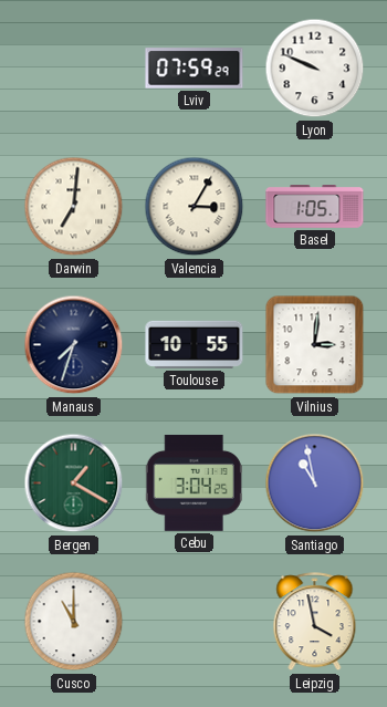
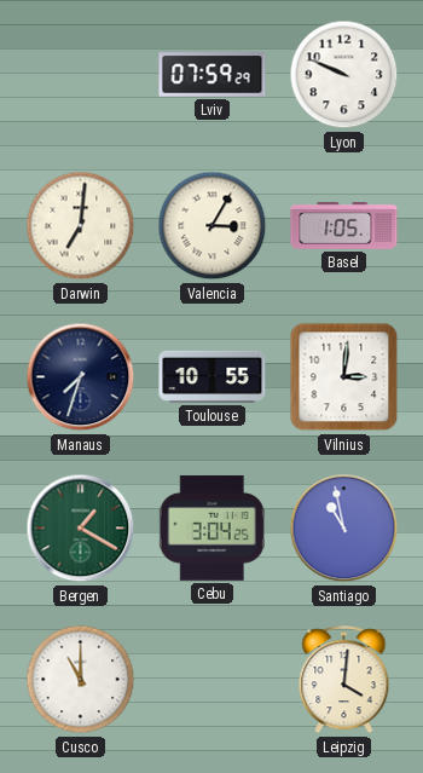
Leipzig: 3:58 -> 4:01
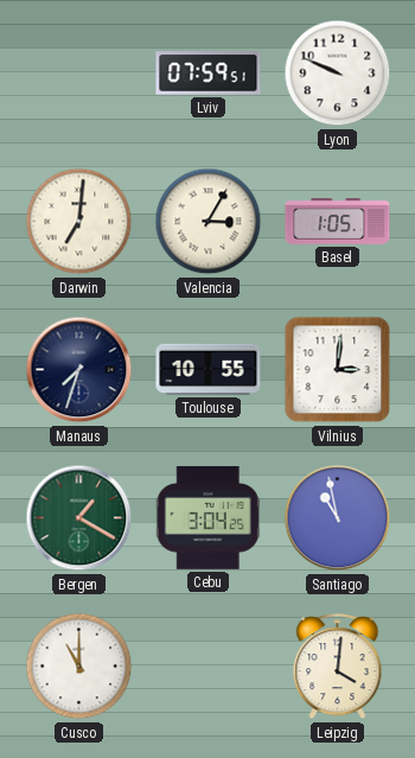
Lviv: 07:59:29 -> 07:59:51
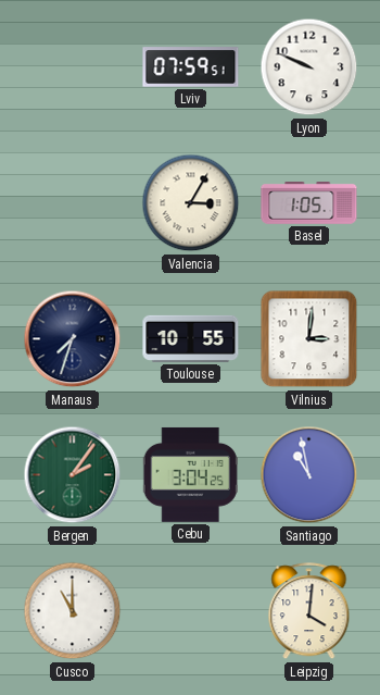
Darwin: 7:01 -> none
Bergen: 1:20 -> 2:06
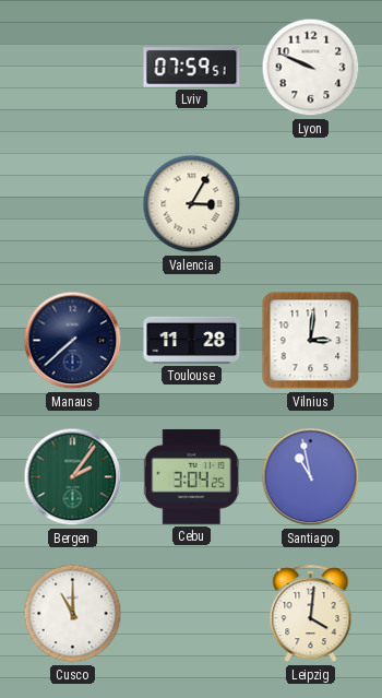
Basel: 1:05 -> none
Manaus: 7:33 -> 7:38
Toulouse: 10:55 -> 11:28
